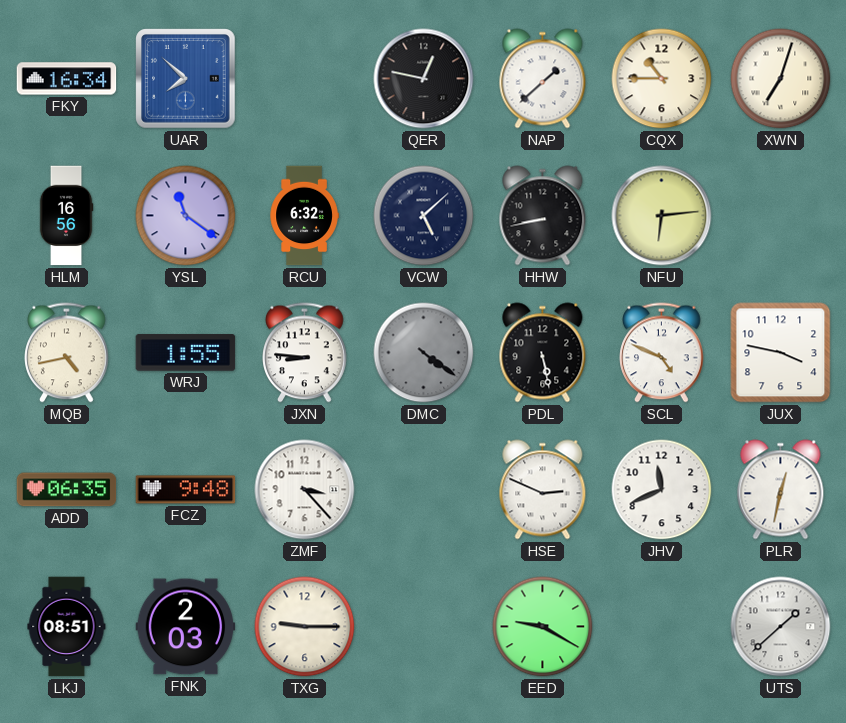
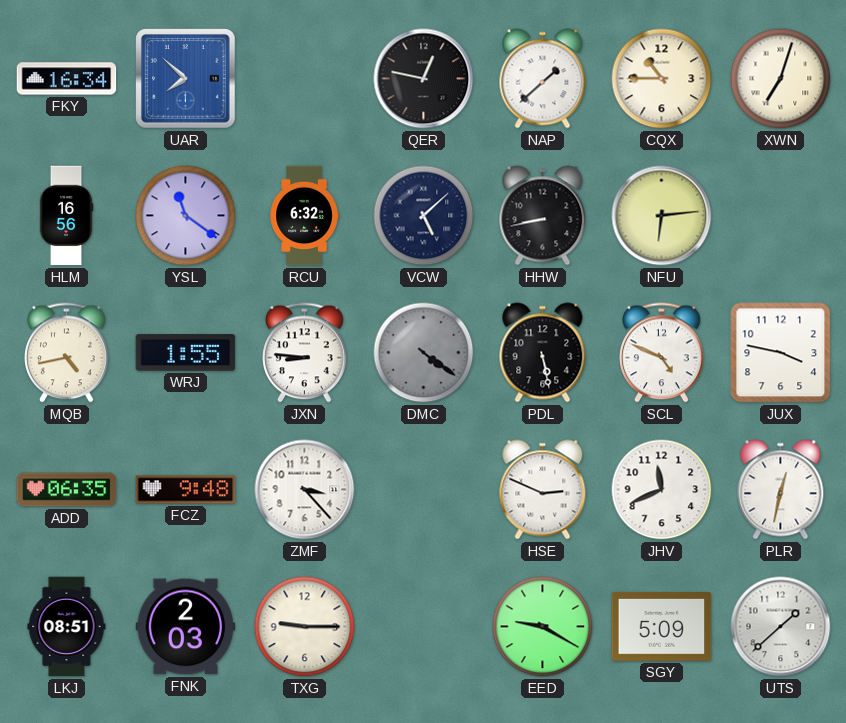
SGY: none -> 5:09
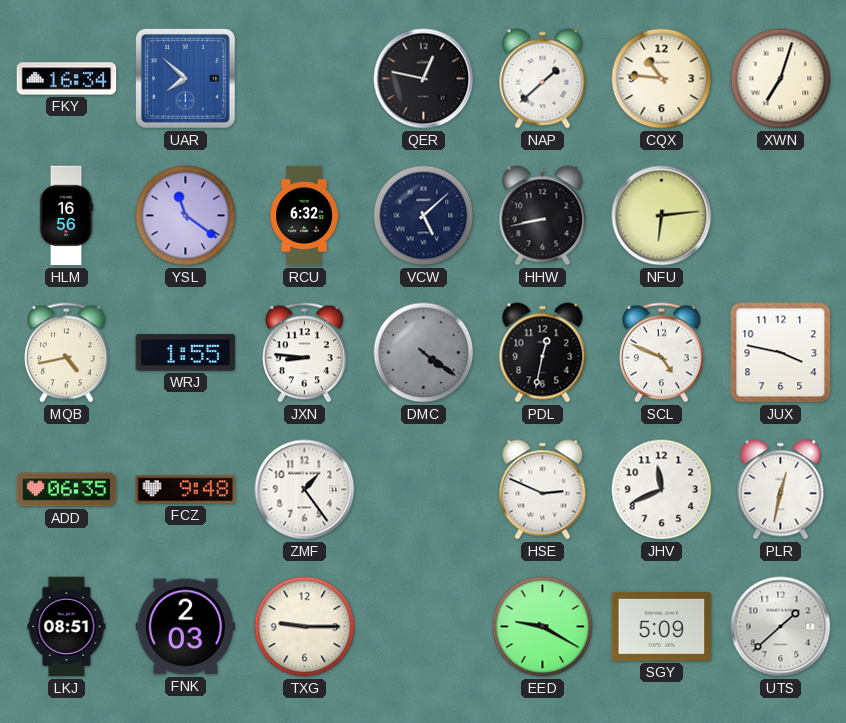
CQX: 10:45 -> 10:46
PDL: 5:28 -> 12:32
ZMF: 3:23 -> 1:24
